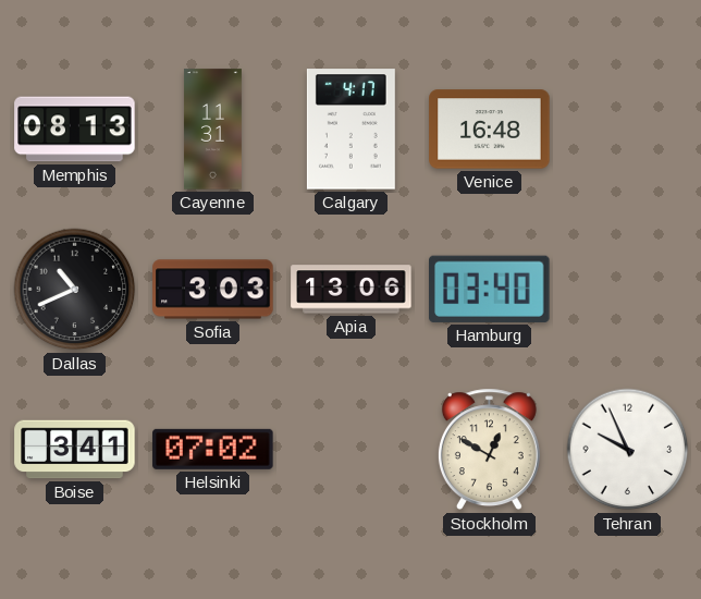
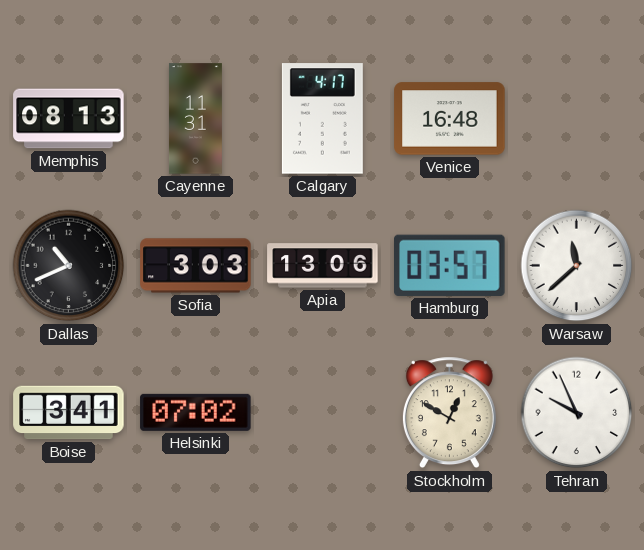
Hamburg: 03:40 -> 03:57
Warsaw: none -> 11:38
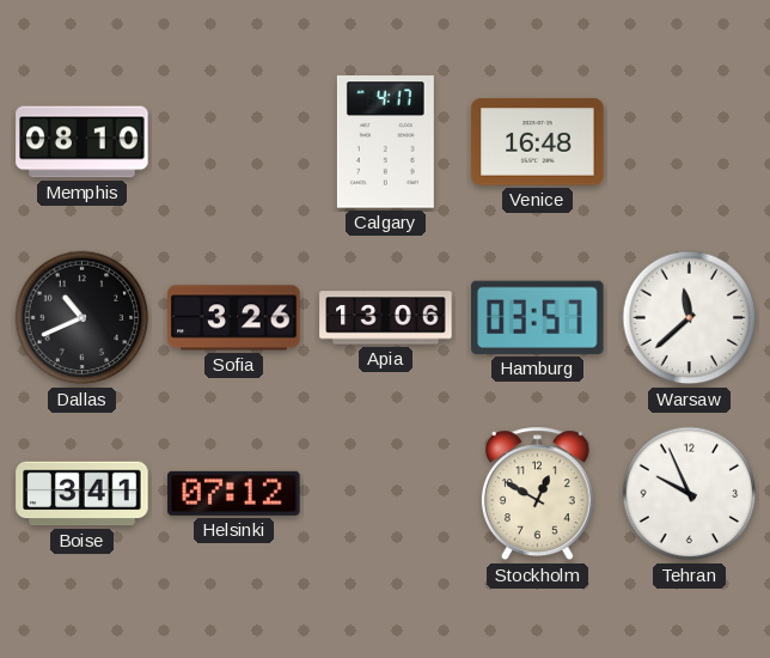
Memphis: 08:13 -> 08:10
Cayenne: 11:31 -> none
Sofia: 3:03 -> 3:26
Helsinki: 07:02 -> 07:12
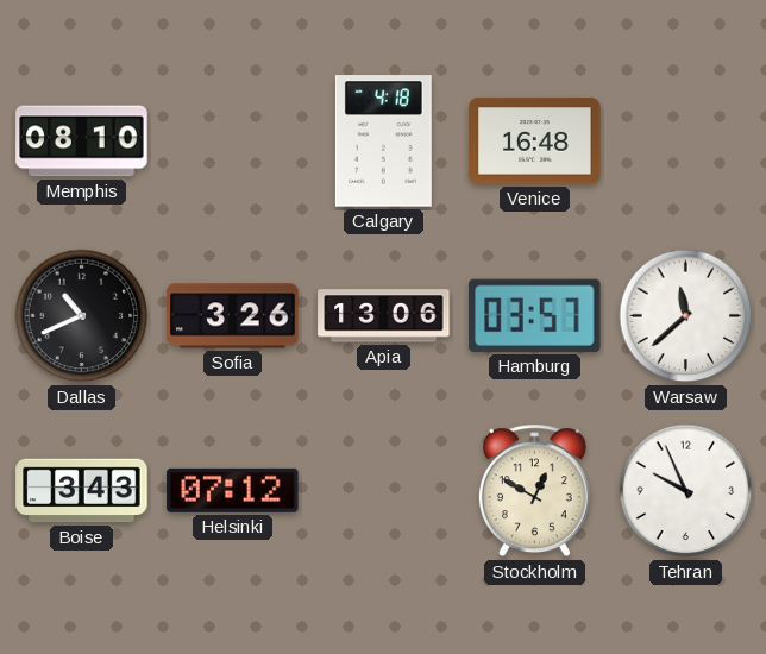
Calgary: 4:17 -> 4:18
Boise: 3:41 -> 3:43
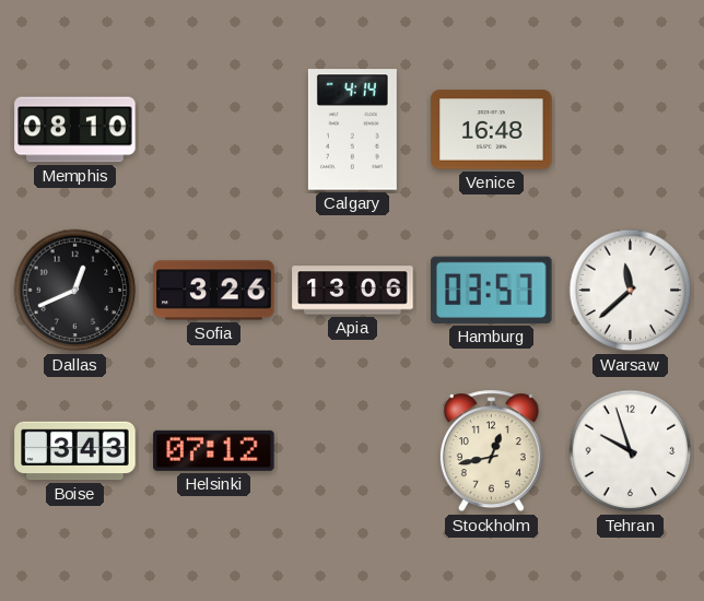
Calgary: 4:18 -> 4:14
Dallas: 10:41 -> 12:41
Stockholm: 12:50 -> 12:43
Tehran: 9:56 -> 9:57
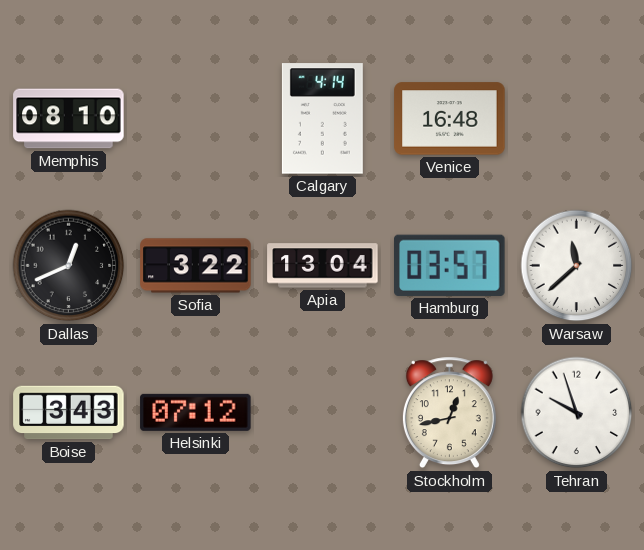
Sofia: 3:26 -> 3:22
Apia: 13:06 -> 13:04
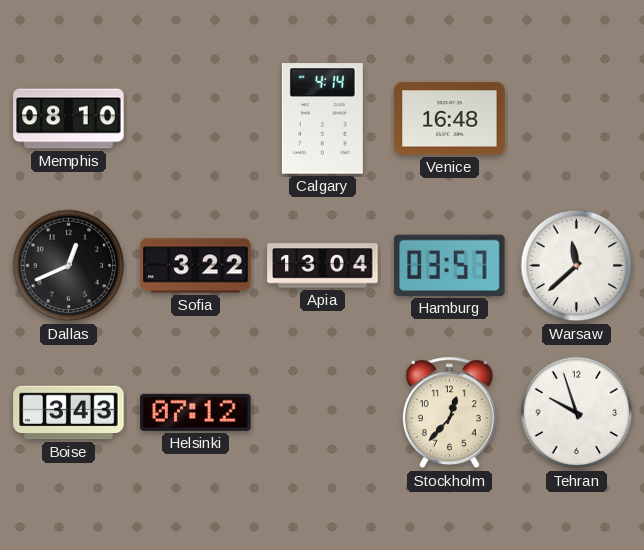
Stockholm: 12:43 -> 12:37
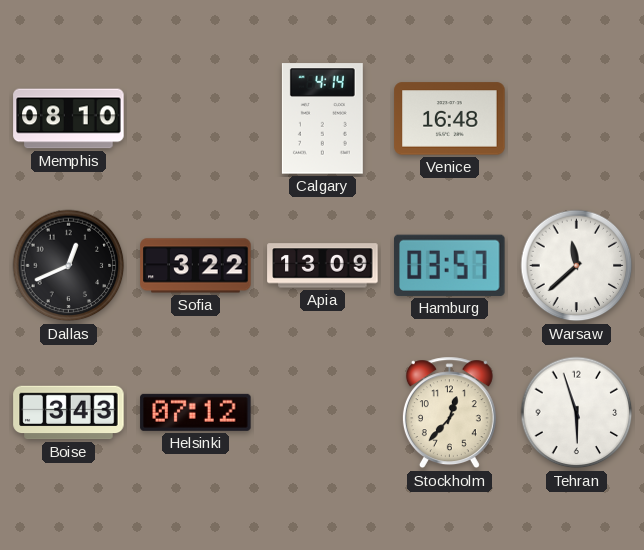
Apia: 13:04 -> 13:09
Tehran: 9:57 -> 5:57
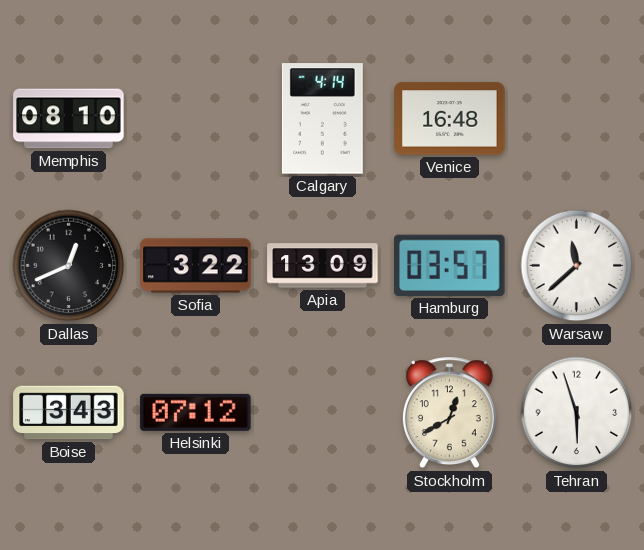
Stockholm: 12:37 -> 12:40
